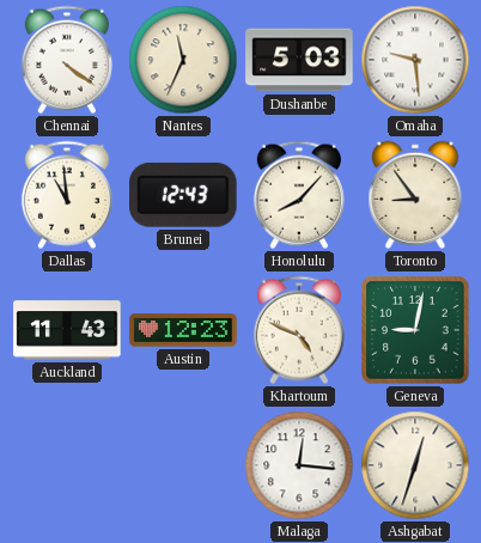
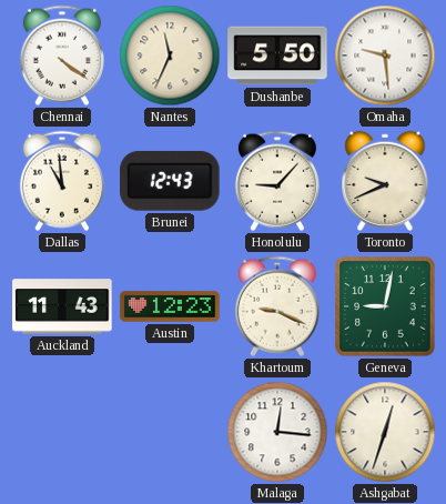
Dushanbe: 5:03 -> 5:50
Honolulu: 8:07 -> 9:07
Toronto: 8:54 -> 9:41
Khartoum: 4:49 -> 9:19
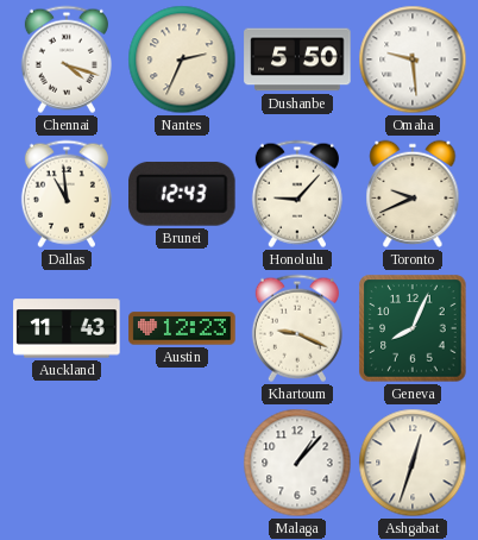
Chennai: 4:21 -> 4:18
Nantes: 11:34 -> 2:34
Geneva: 9:02 -> 8:04
Malaga: 12:16 -> 1:07
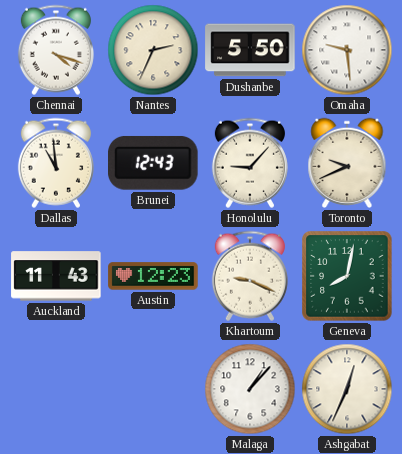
Geneva: 8:04 -> 8:02
Ashgabat: 12:33 -> 12:34
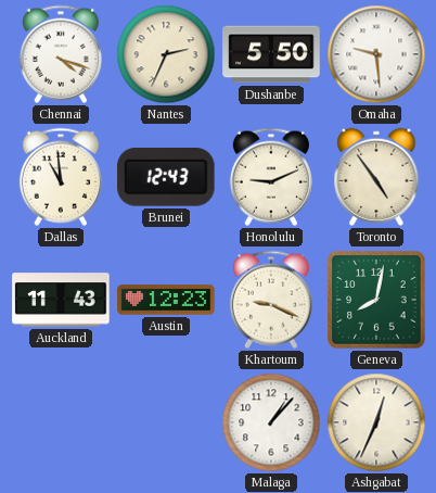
Honolulu: 9:07 -> 9:11
Toronto: 9:41 -> 4:54
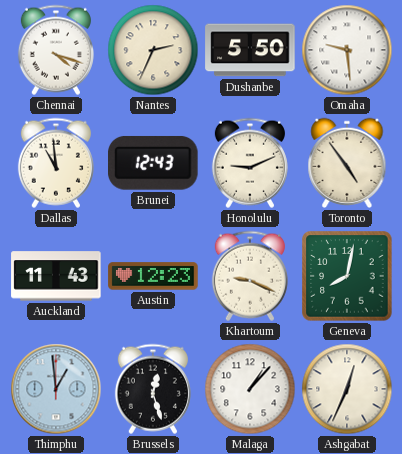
Thimphu: none -> 12:59
Brussels: none -> 12:27
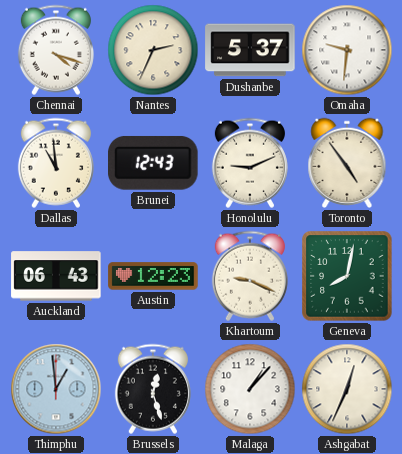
Dushanbe: 5:50 -> 5:37
Omaha: 9:29 -> 9:31
Auckland: 11:43 -> 06:43
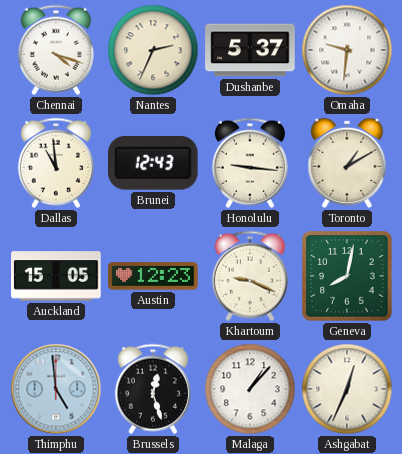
Honolulu: 9:11 -> 9:16
Toronto: 4:54 -> 1:10
Auckland: 06:43 -> 15:05
Thimphu: 12:59 -> 4:59
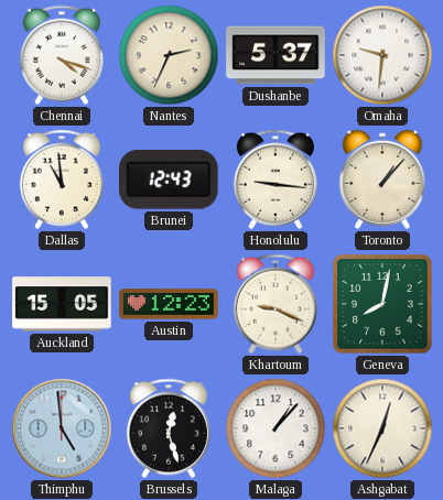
Toronto: 1:10 -> 1:07
